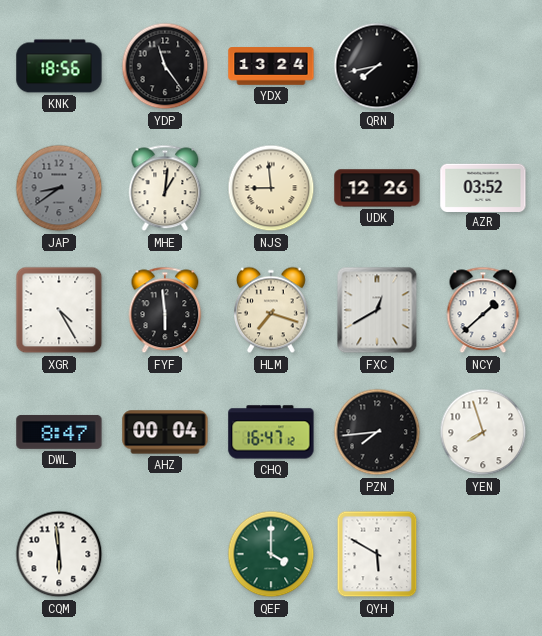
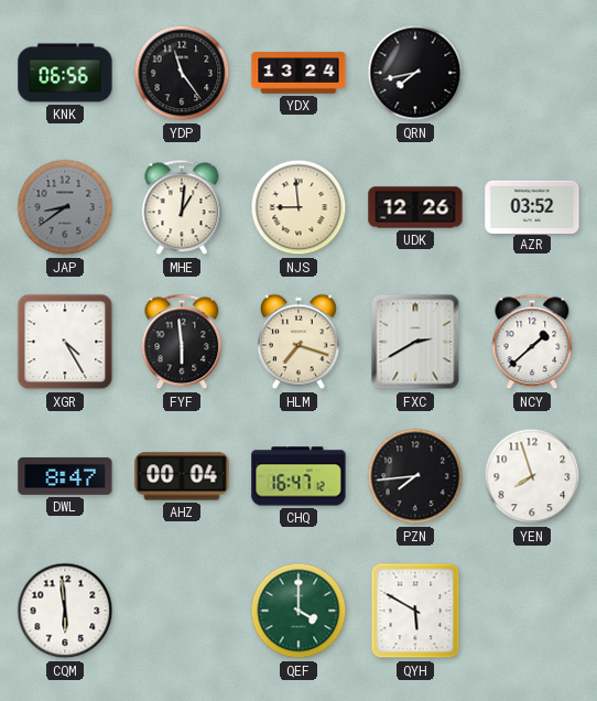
KNK: 18:56 -> 06:56
FXC: 12:40 -> 2:40
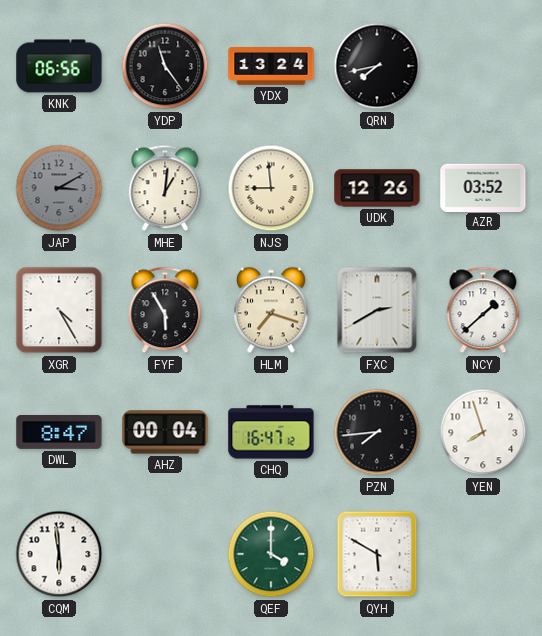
JAP: 8:39 -> 3:10
FYF: 5:59 -> 5:55
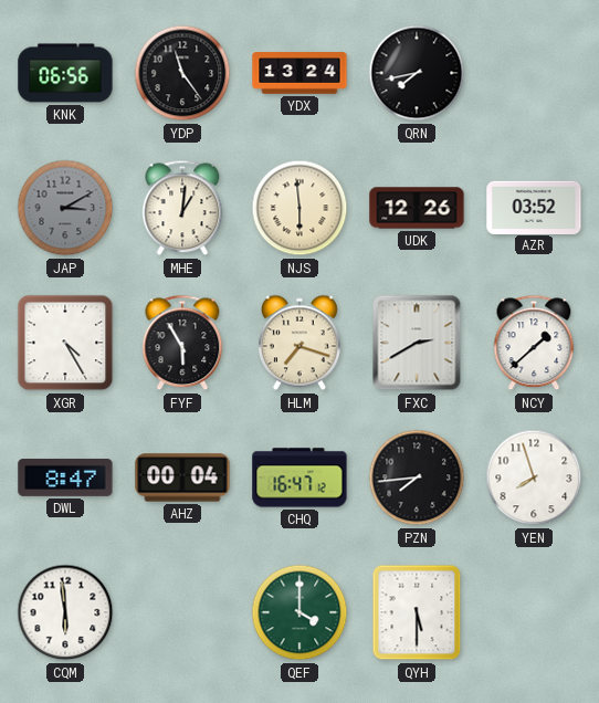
NJS: 8:59 -> 5:59
QYH: 5:50 -> 5:30
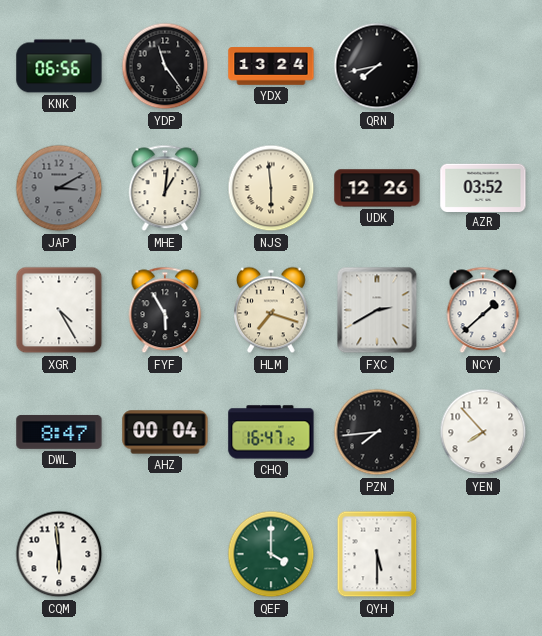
YEN: 7:57 -> 7:53
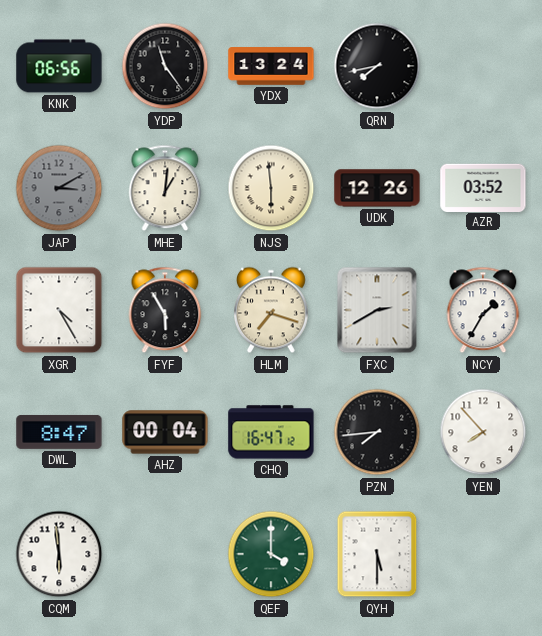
NCY: 1:38 -> 1:35
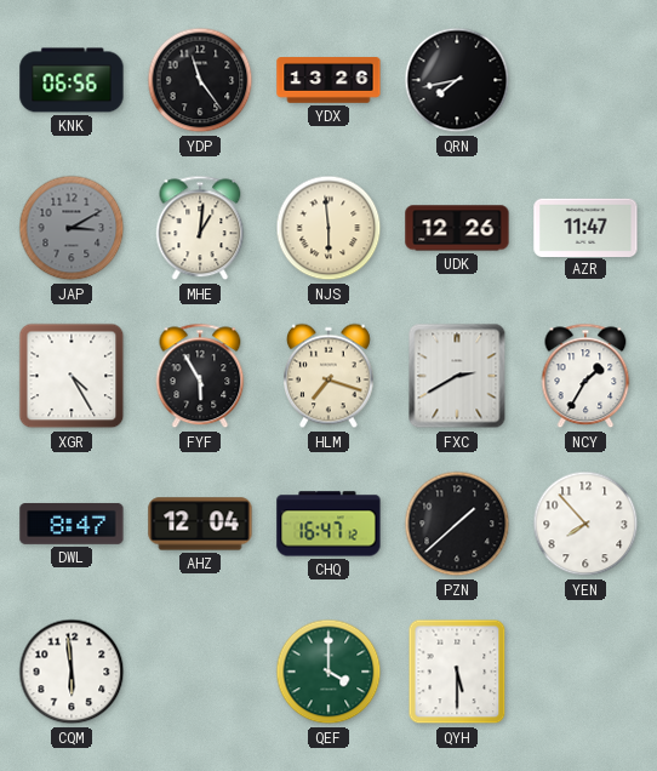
YDX: 13:24 -> 13:26
AZR: 03:52 -> 11:47
AHZ: 00:04 -> 12:04
PZN: 7:44 -> 1:38
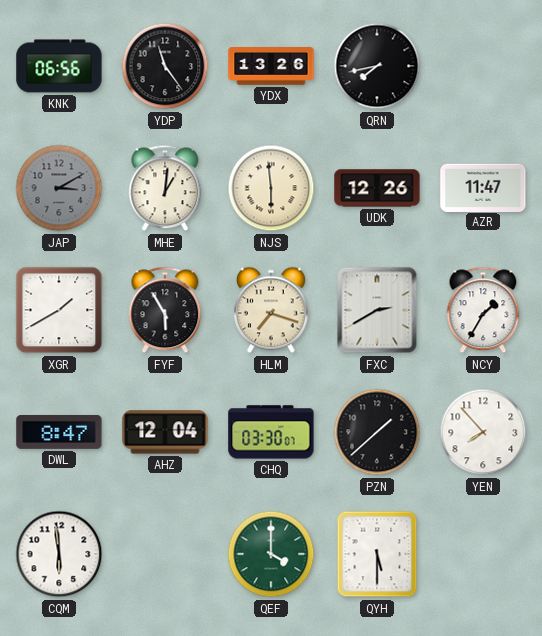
XGR: 4:25 -> 1:40
CHQ: 16:47 -> 03:30
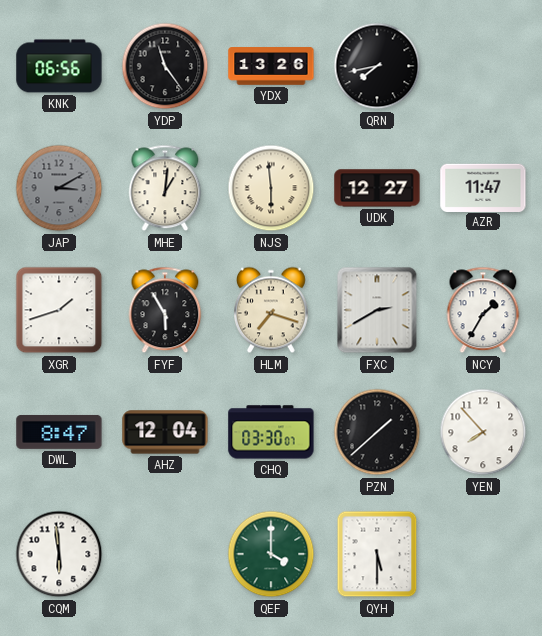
UDK: 12:26 -> 12:27
XGR: 1:40 -> 1:42
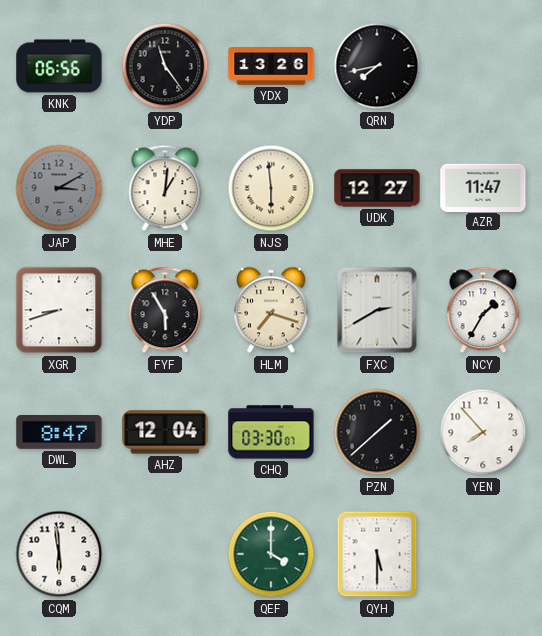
XGR: 1:42 -> 8:42
